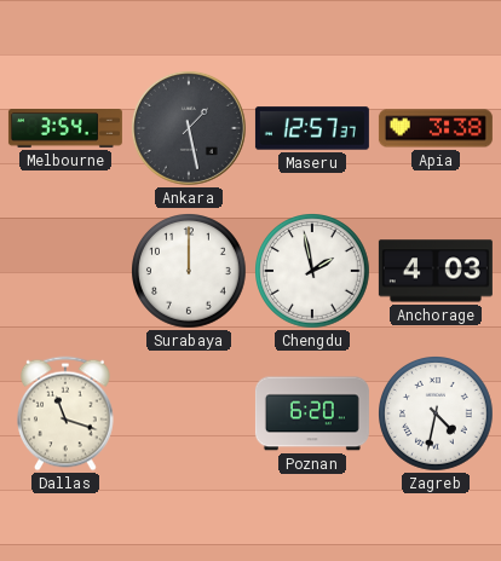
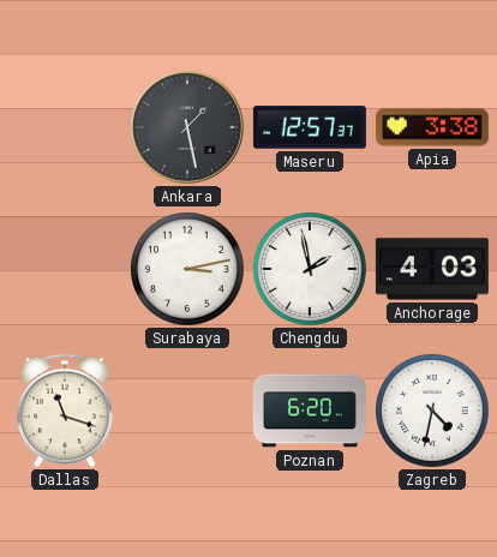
Melbourne: 3:54 -> none
Surabaya: 12:00 -> 3:13
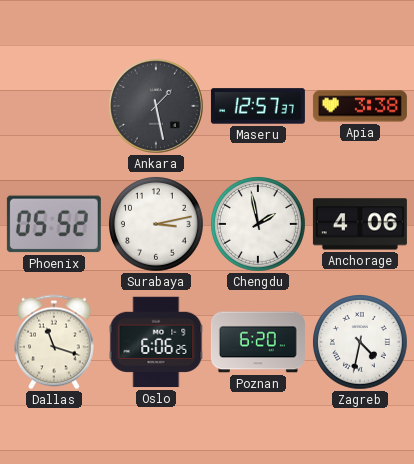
Phoenix: none -> 05:52
Anchorage: 4:03 -> 4:06
Oslo: none -> 6:06
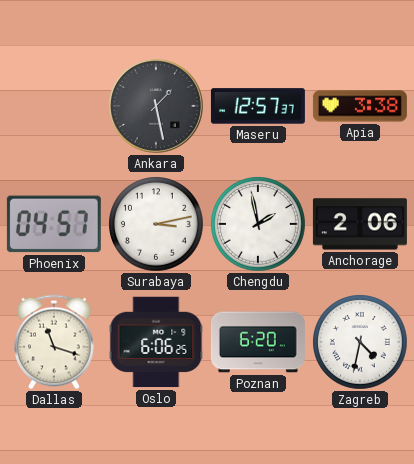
Phoenix: 05:52 -> 04:57
Anchorage: 4:06 -> 2:06
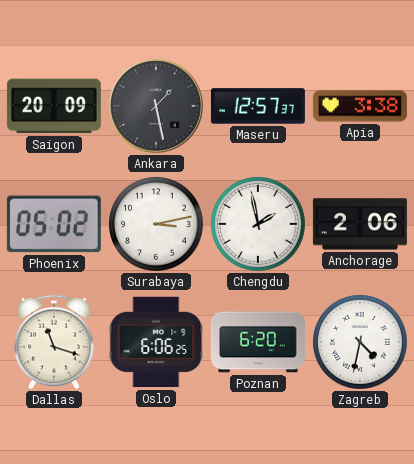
Saigon: none -> 20:09
Phoenix: 04:57 -> 05:02
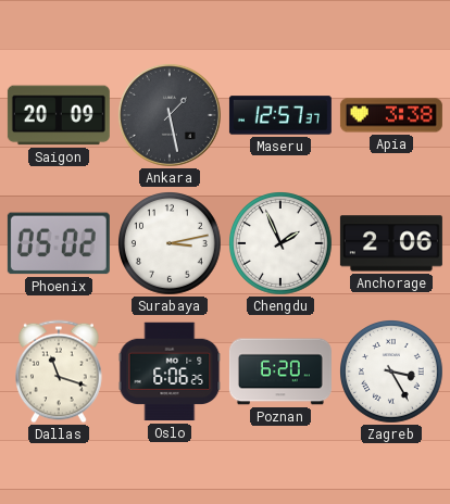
Chengdu: 1:58 -> 1:56
Zagreb: 4:32 -> 3:25
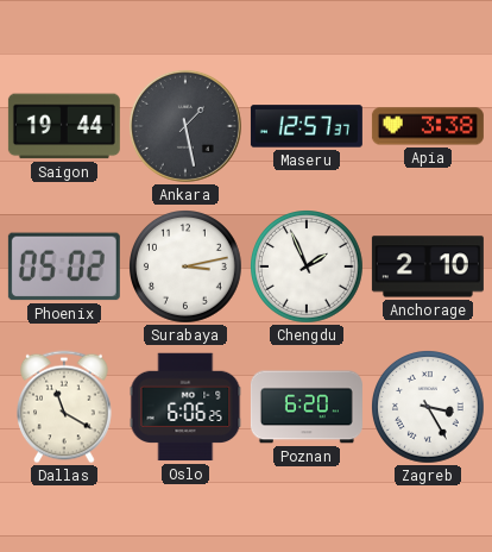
Saigon: 20:09 -> 19:44
Anchorage: 2:06 -> 2:10
Dallas: 11:18 -> 11:20
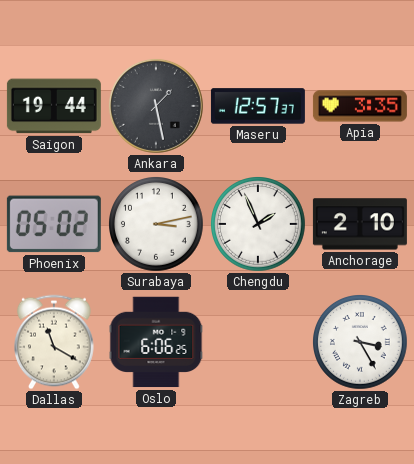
Apia: 3:38 -> 3:35
Poznan: 6:20 -> none
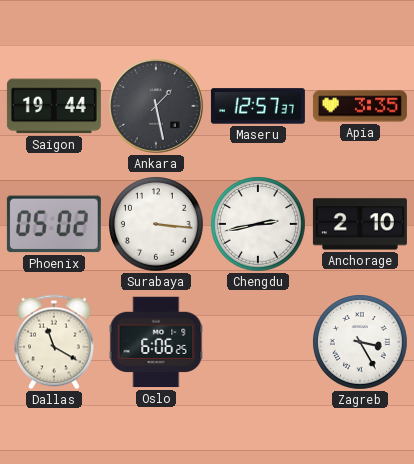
Surabaya: 3:13 -> 3:16
Chengdu: 1:56 -> 2:43
